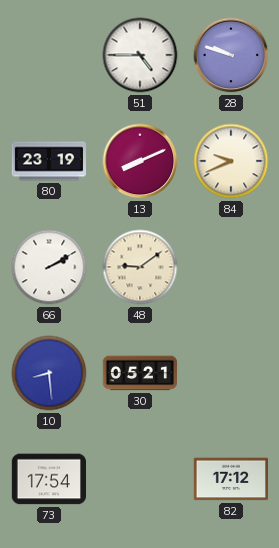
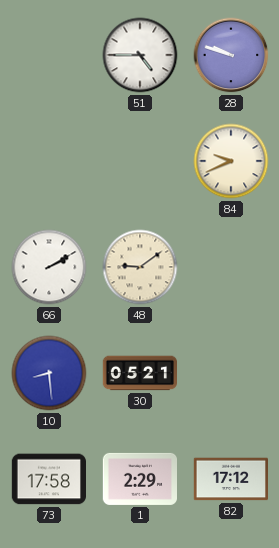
80: 23:19 -> none
13: 8:11 -> none
73: 17:54 -> 17:58
1: none -> 2:29
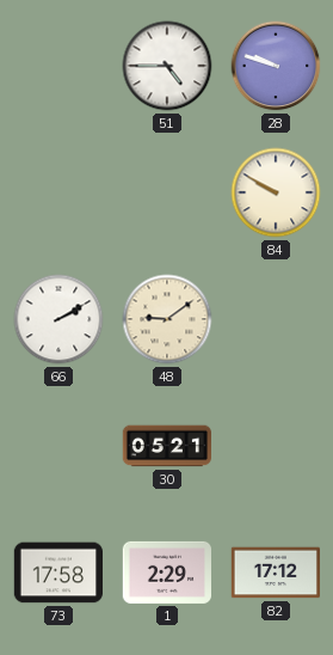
84: 9:41 -> 9:50
10: 8:29 -> none
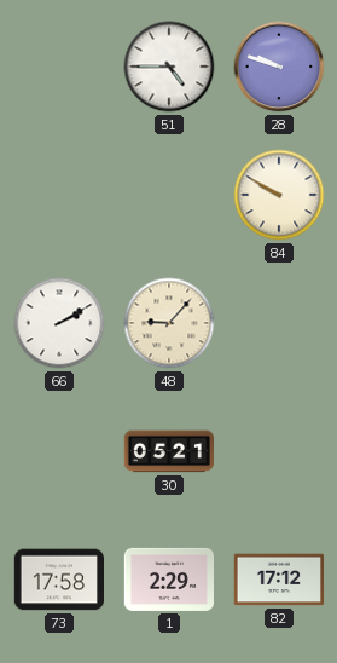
48: 9:09 -> 9:07
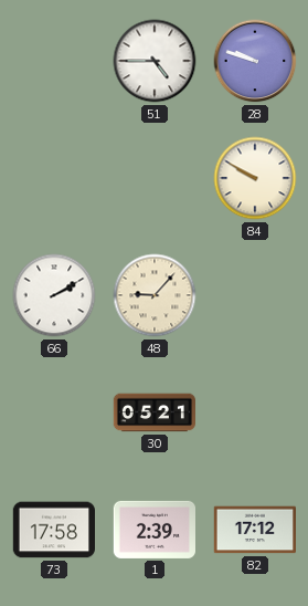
1: 2:29 -> 2:39
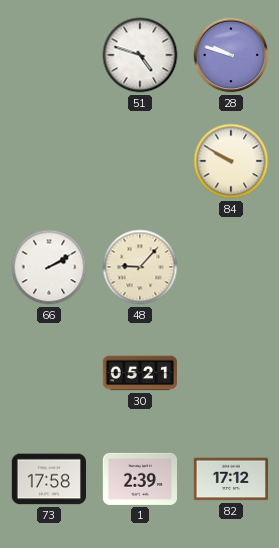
51: 4:45 -> 4:48
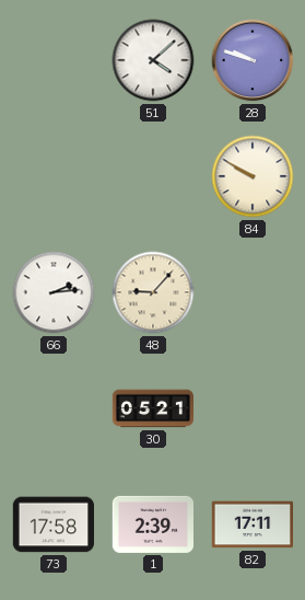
51: 4:48 -> 4:08
66: 2:10 -> 2:14
82: 17:12 -> 17:11
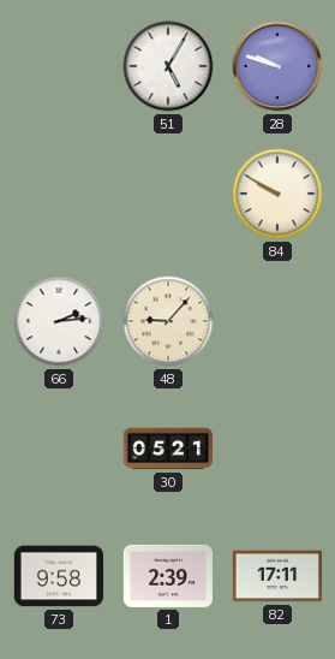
51: 4:08 -> 5:05
73: 17:58 -> 9:58
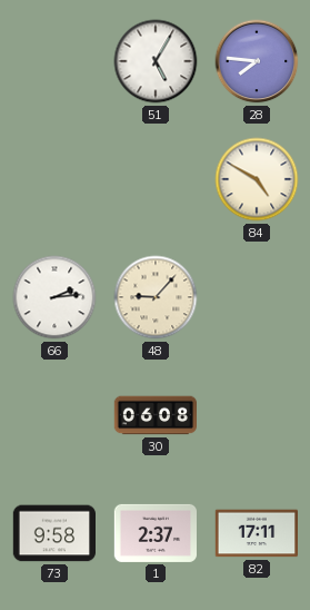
28: 9:48 -> 7:46
84: 9:50 -> 4:50
30: 05:21 -> 06:08
1: 2:39 -> 2:37
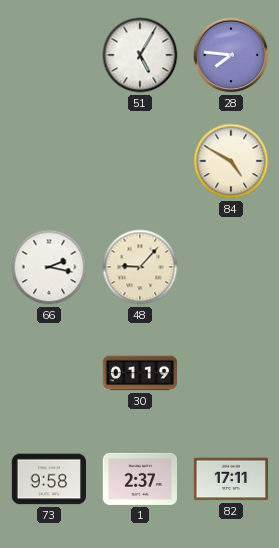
66: 2:14 -> 2:17
30: 06:08 -> 01:19
